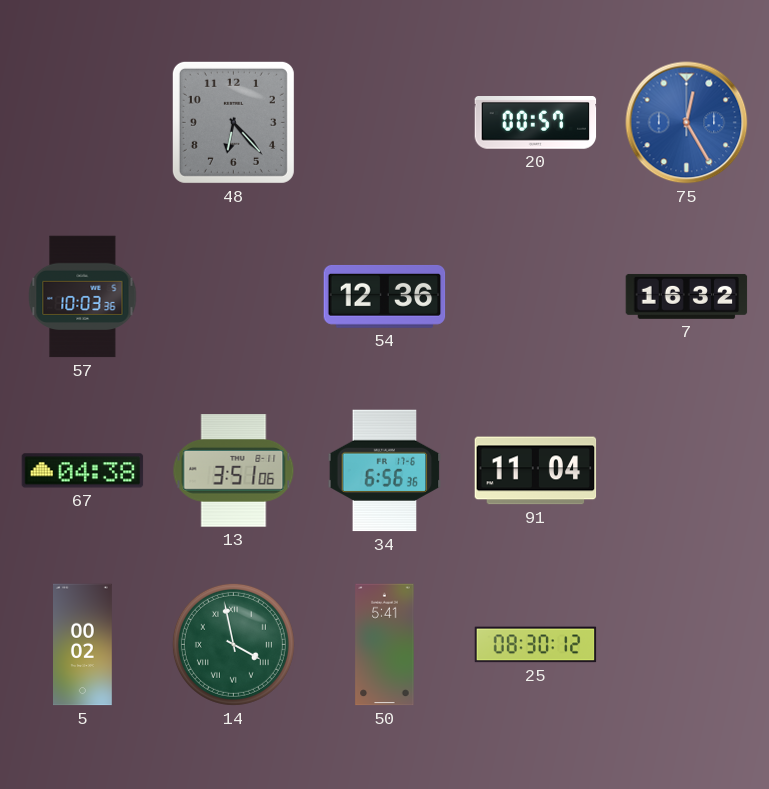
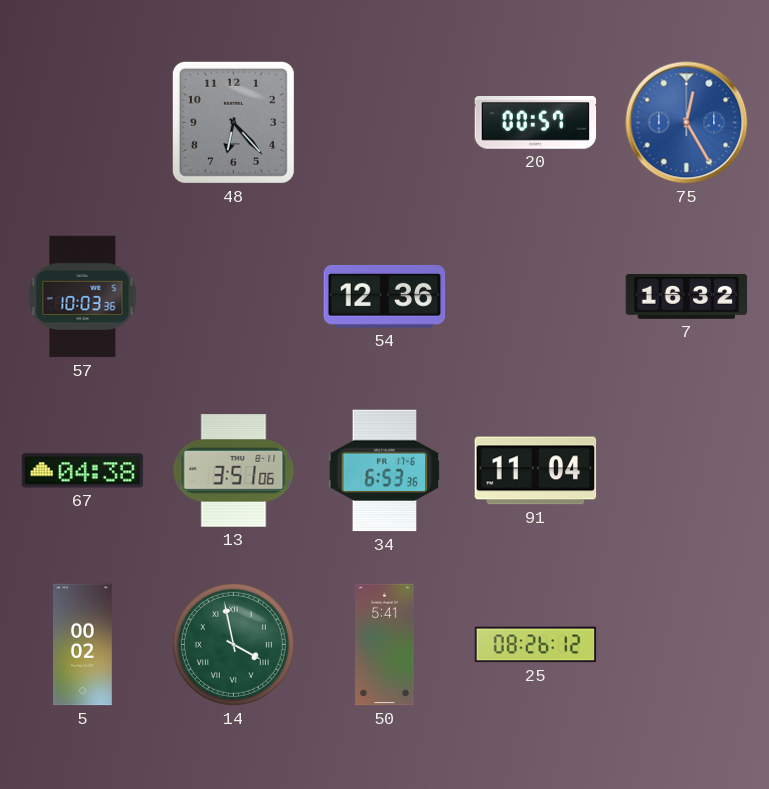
34: 6:56 -> 6:53
25: 08:30 -> 08:26
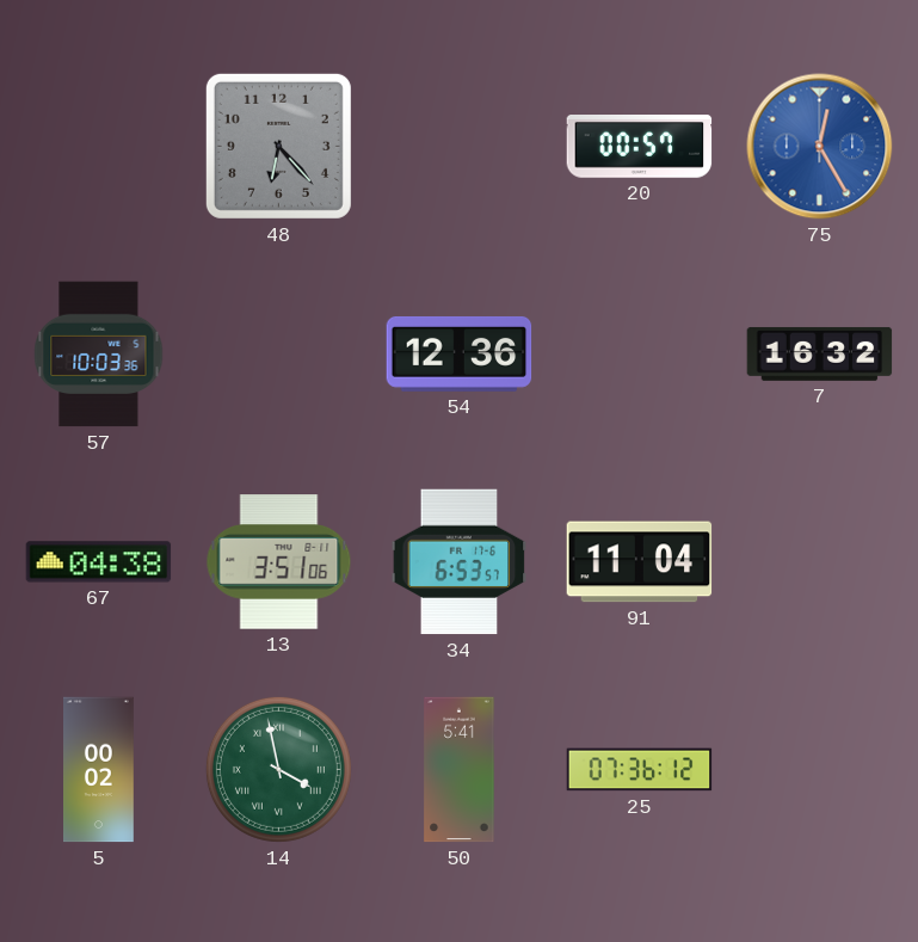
34: 6:53:36 -> 6:53:57
25: 08:26 -> 07:36
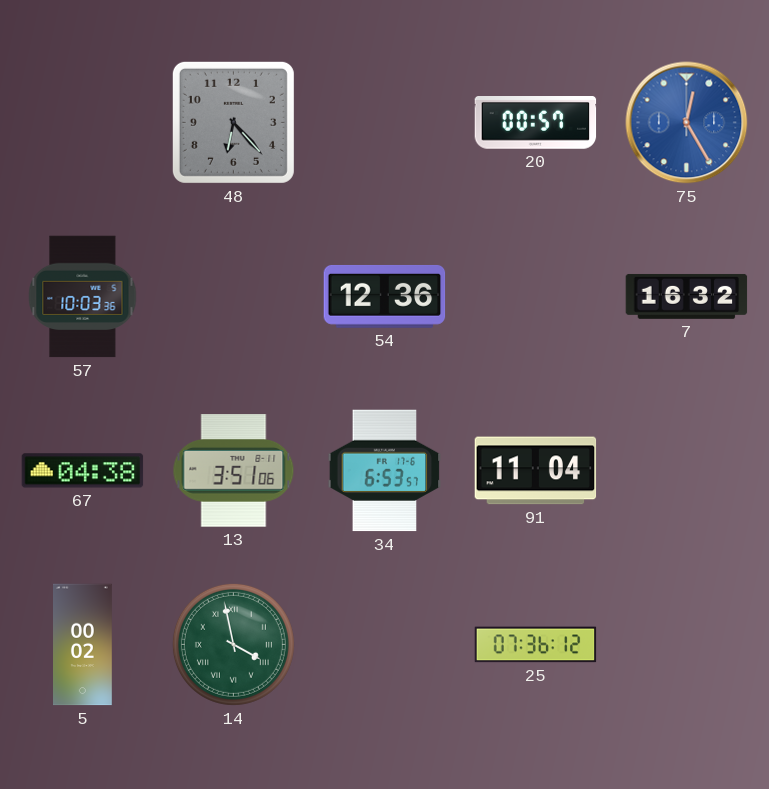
50: 5:41 -> none
